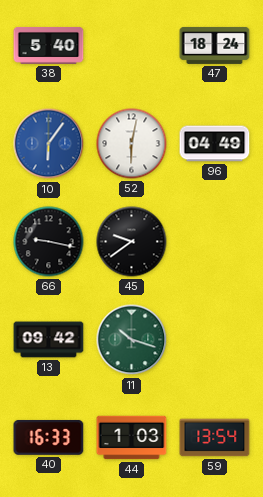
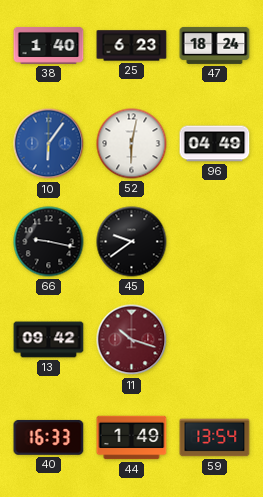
38: 5:40 -> 1:40
25: none -> 6:23
11 dial: green -> burgundy
44: 1:03 -> 1:49
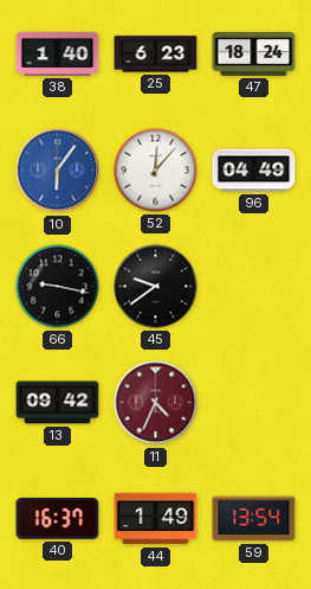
52: 6:02 -> 12:07
11: 10:18 -> 4:34
40: 16:33 -> 16:37
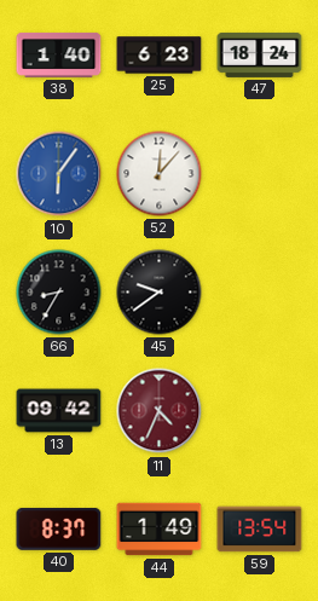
96: 04:49 -> none
66: 9:17 -> 8:35
40: 16:37 -> 8:37
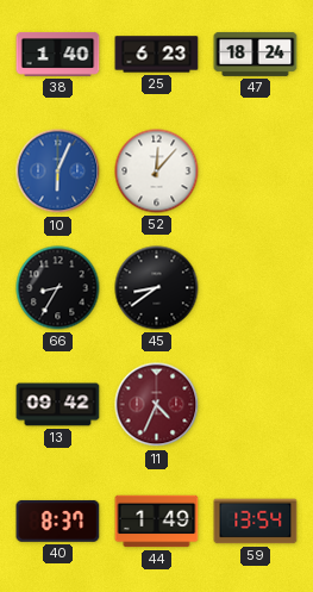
10: 6:06 -> 6:04
45: 9:39 -> 8:39
